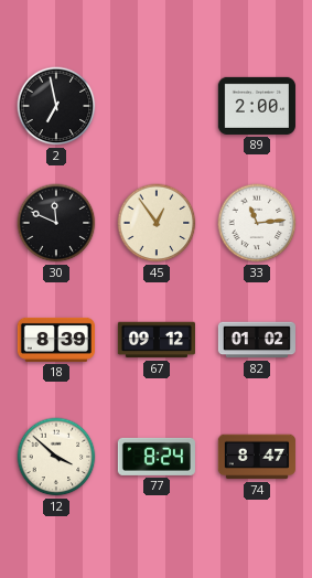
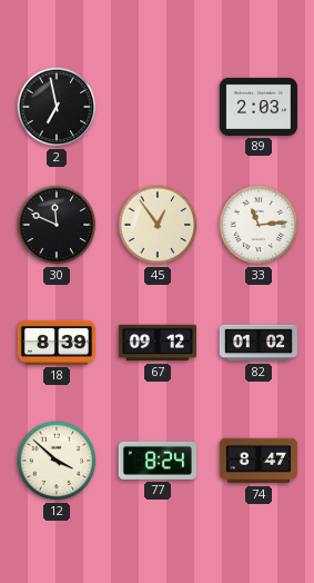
89: 2:00 -> 2:03
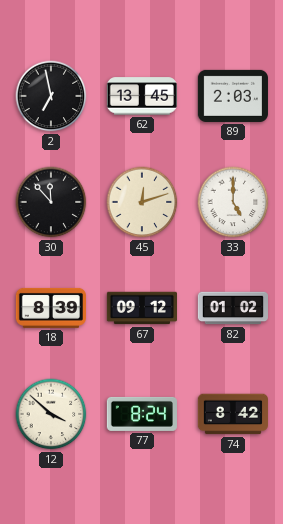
62: none -> 13:45
30: 11:49 -> 11:53
45: 12:54 -> 12:12
33: 11:14 -> 5:00
74: 8:47 -> 8:42
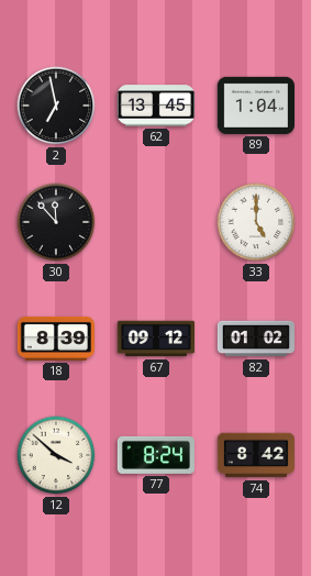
89: 2:03 -> 1:04
45: 12:12 -> none
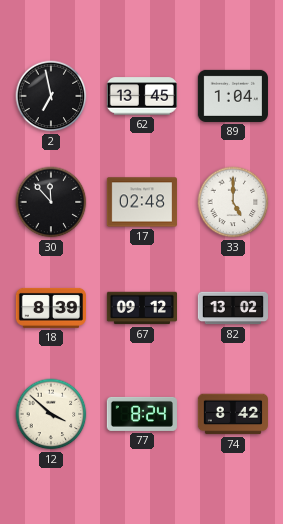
17: none -> 02:48
82: 01:02 -> 13:02
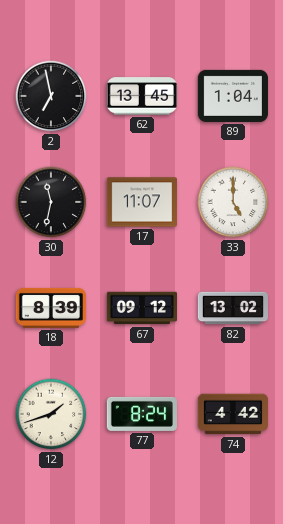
30: 11:53 -> 11:32
17: 02:48 -> 11:07
12: 3:52 -> 1:42
74: 8:42 -> 4:42
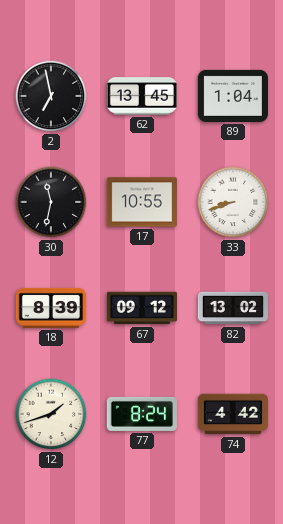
17: 11:07 -> 10:55
33: 5:00 -> 8:42
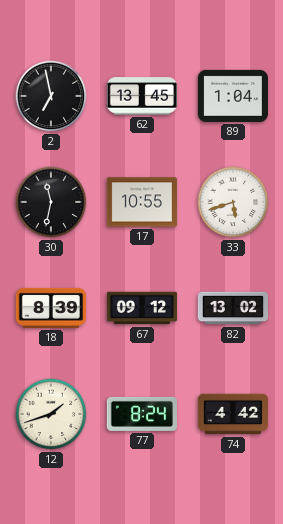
33: 8:42 -> 5:42
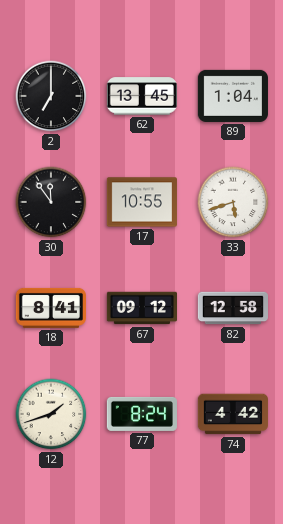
2: 6:58 -> 7:00
30: 11:32 -> 11:54
18: 8:39 -> 8:41
82: 13:02 -> 12:58
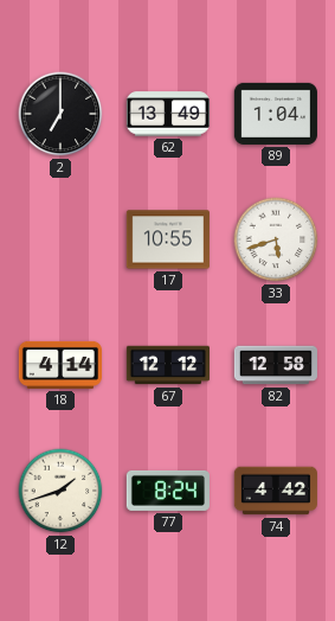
62: 13:45 -> 13:49
30: 11:54 -> none
18: 8:41 -> 4:14
67: 09:12 -> 12:12
